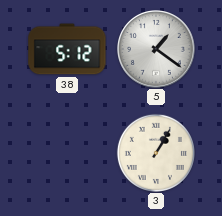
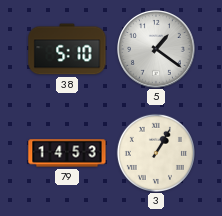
38: 5:12 -> 5:10
79: none -> 14:53
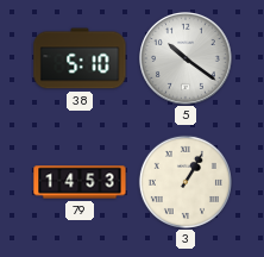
5: 1:21 -> 10:21
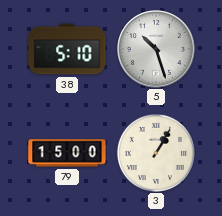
5: 10:21 -> 10:27
79: 14:53 -> 15:00
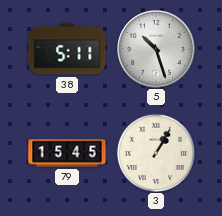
38: 5:10 -> 5:11
79: 15:00 -> 15:45
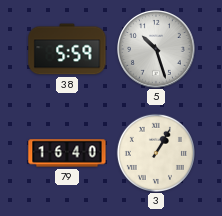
38: 5:11 -> 5:59
79: 15:45 -> 16:40
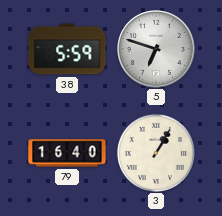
5: 10:27 -> 6:48
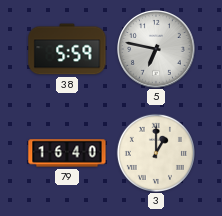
5: 6:48 -> 6:47
3: 1:05 -> 1:00
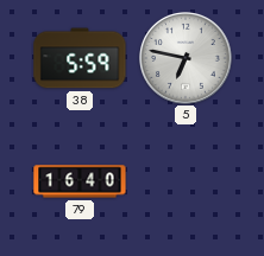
3: 1:00 -> none
